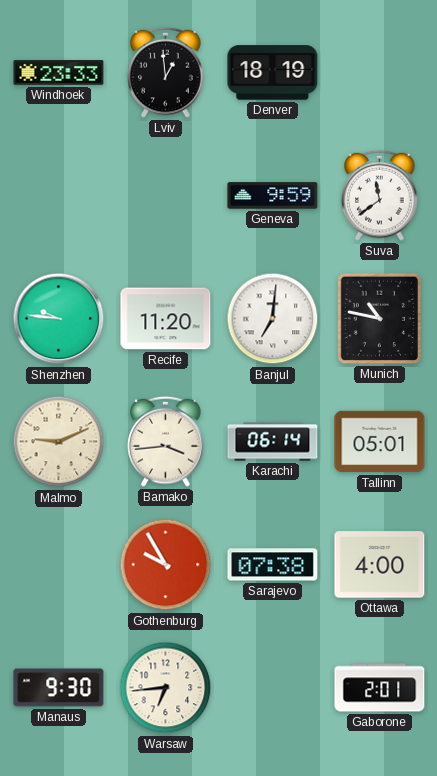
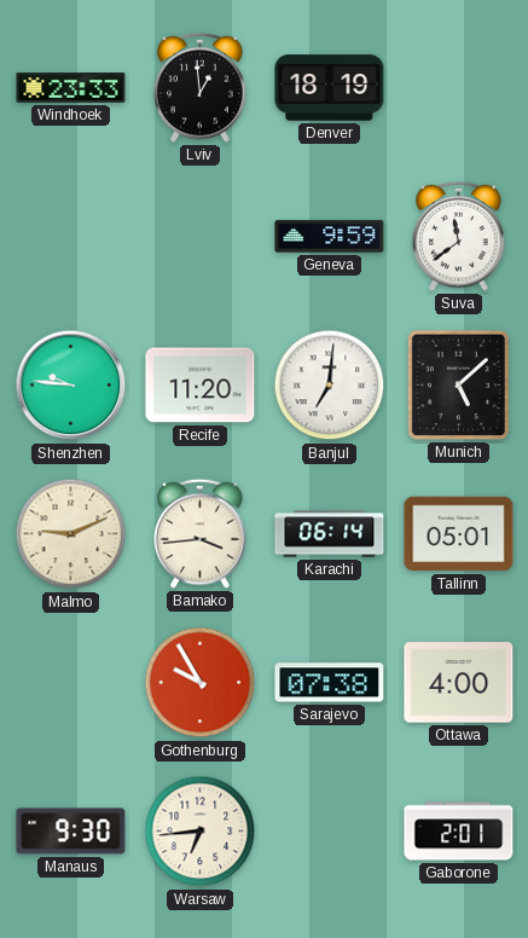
Munich: 10:47 -> 5:08
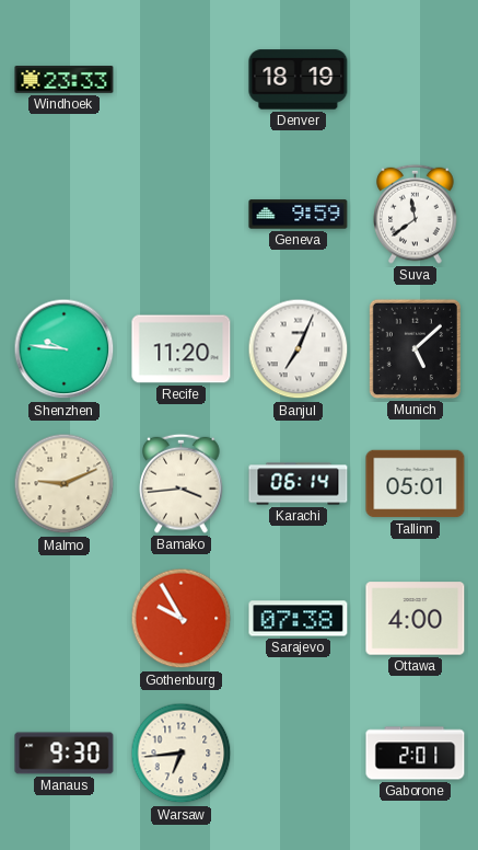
Lviv: 12:59 -> none
Banjul: 7:01 -> 7:04
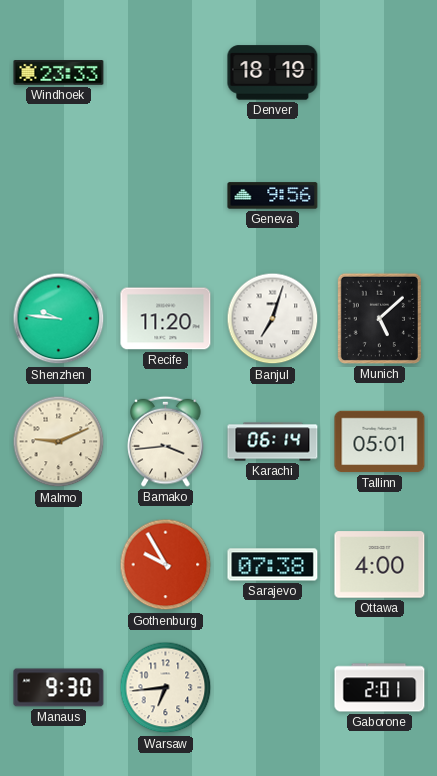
Geneva: 9:59 -> 9:56
Suva: 11:39 -> none
Banjul: 7:04 -> 7:03
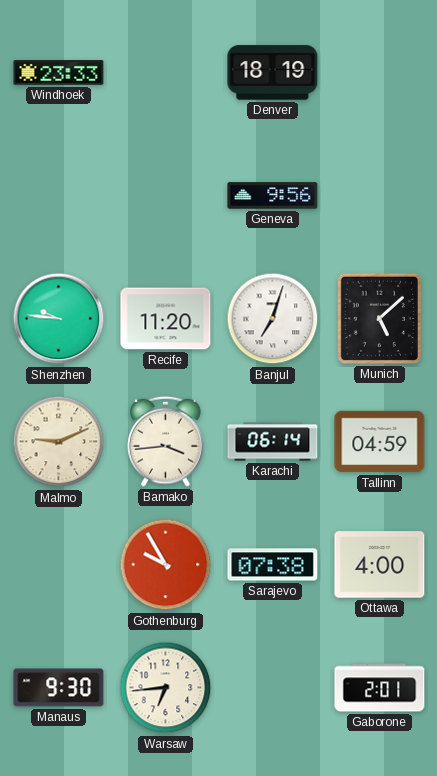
Tallinn: 05:01 -> 04:59
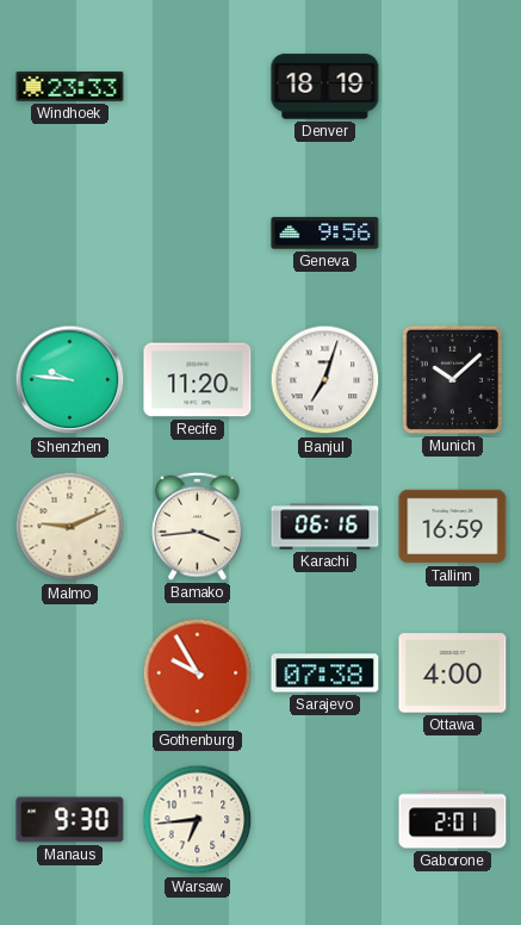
Munich: 5:08 -> 10:08
Karachi: 06:14 -> 06:16
Tallinn: 04:59 -> 16:59
